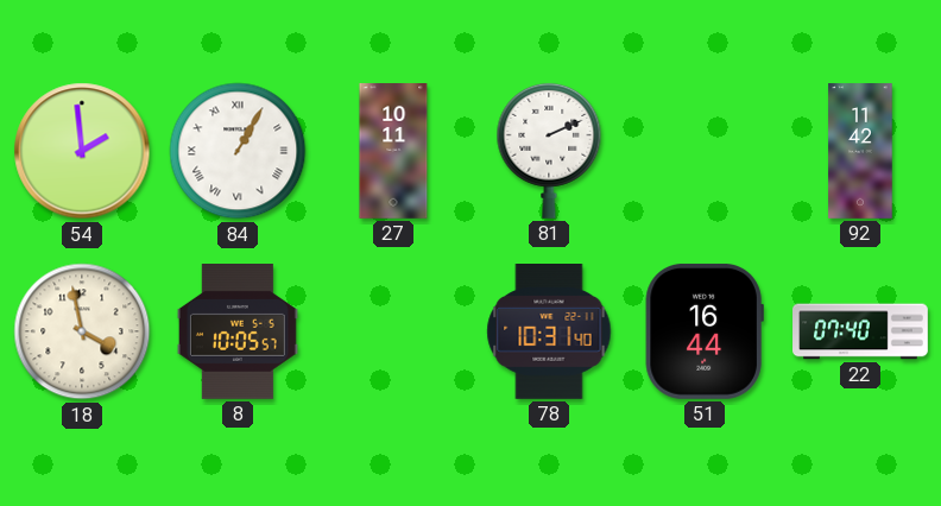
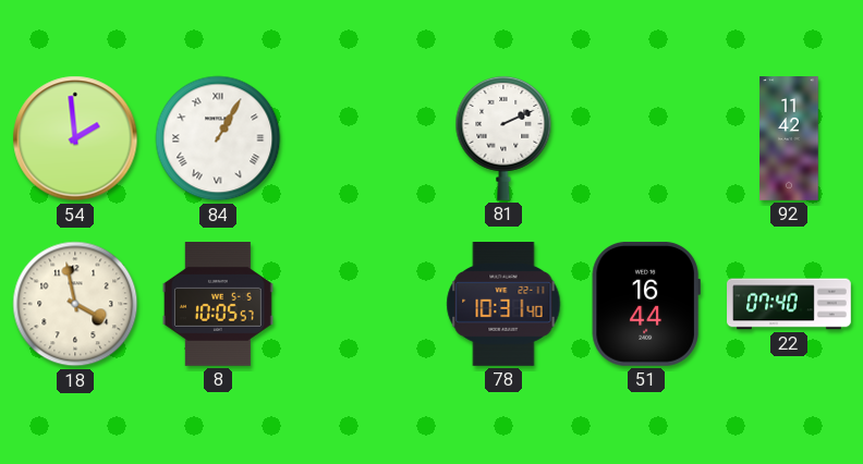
27: 10:11 -> none
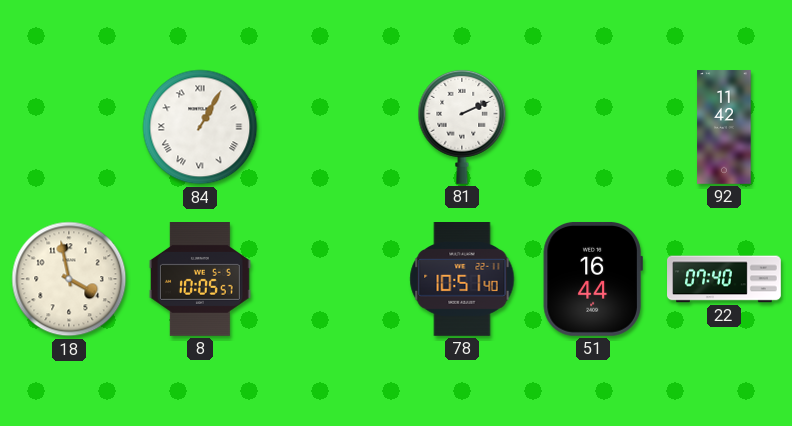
54: 1:59 -> none
78: 10:31 -> 10:51
